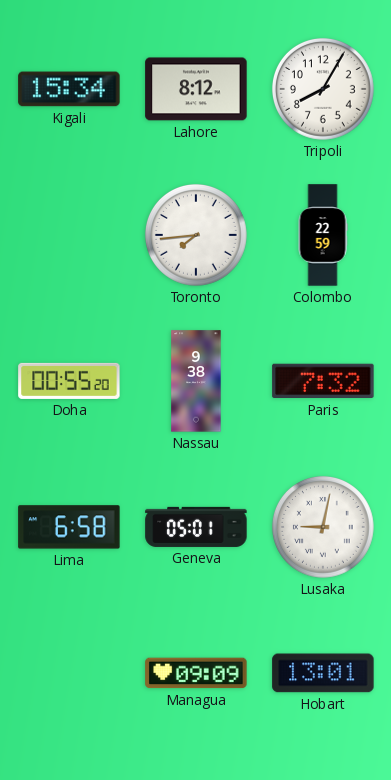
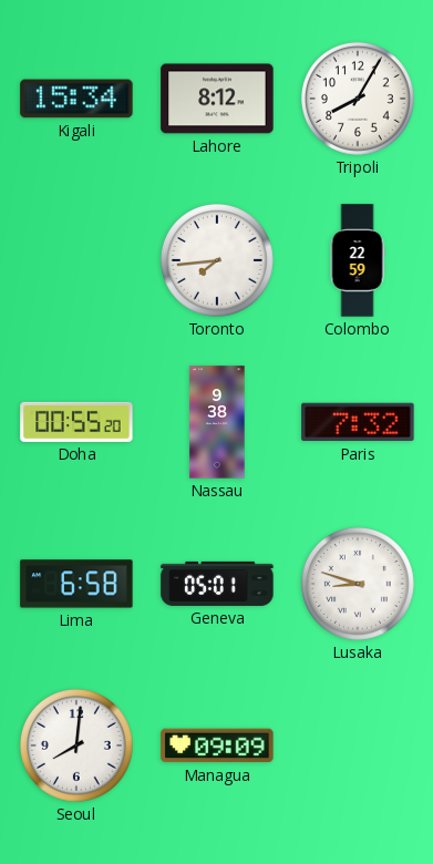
Lusaka: 9:02 -> 8:48
Seoul: none -> 8:01
Hobart: 13:01 -> none
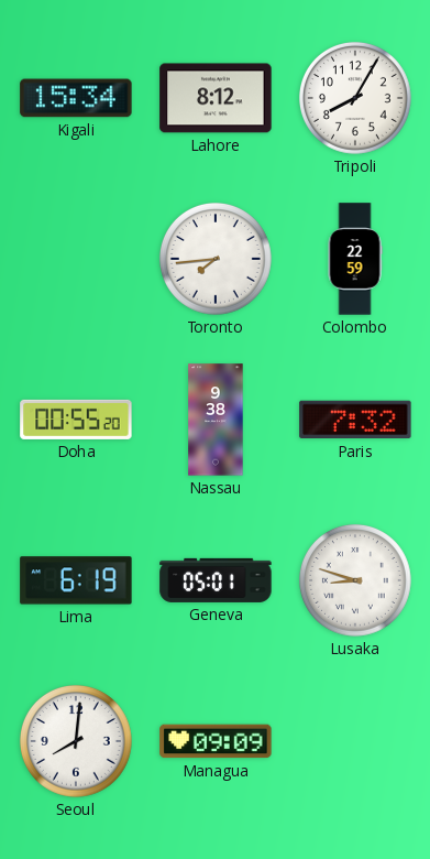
Lima: 6:58 -> 6:19
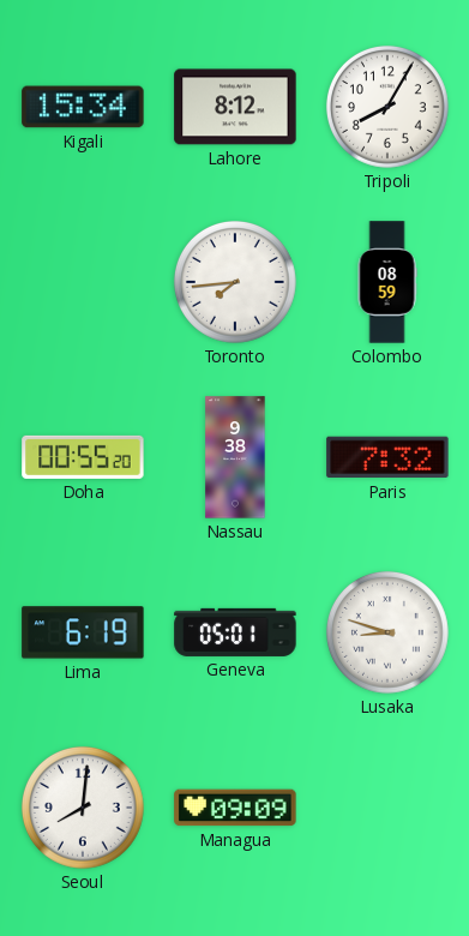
Colombo: 22:59 -> 08:59
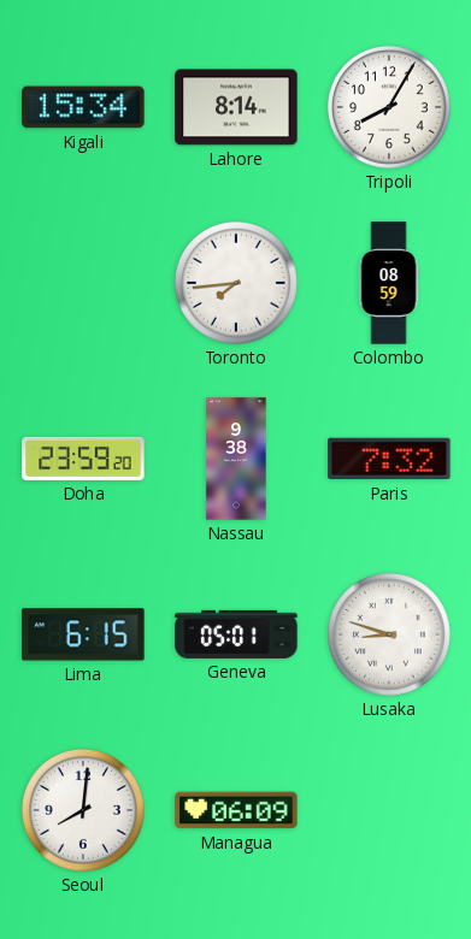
Lahore: 8:12 -> 8:14
Doha: 00:55 -> 23:59
Lima: 6:19 -> 6:15
Managua: 09:09 -> 06:09
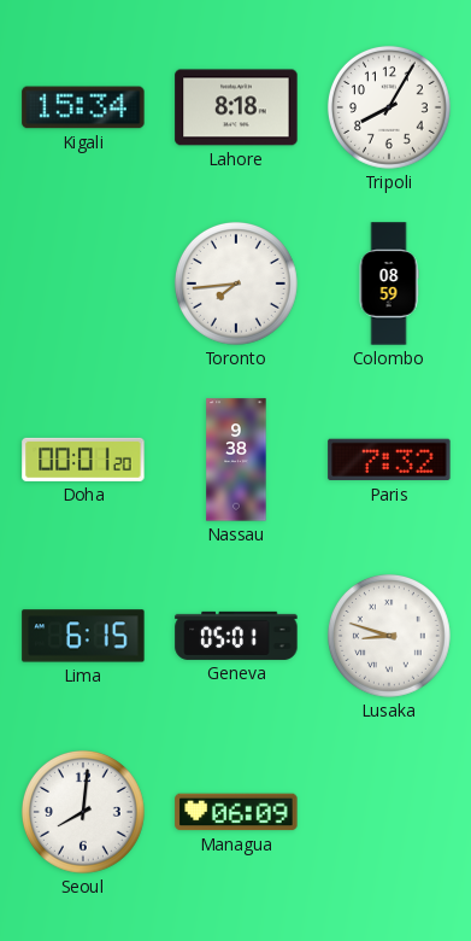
Lahore: 8:14 -> 8:18
Doha: 23:59 -> 00:01
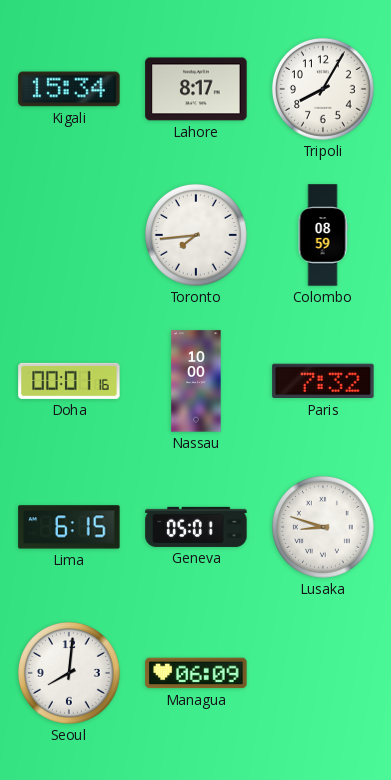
Lahore: 8:18 -> 8:17
Doha: 00:01:20 -> 00:01:16
Nassau: 9:38 -> 10:00
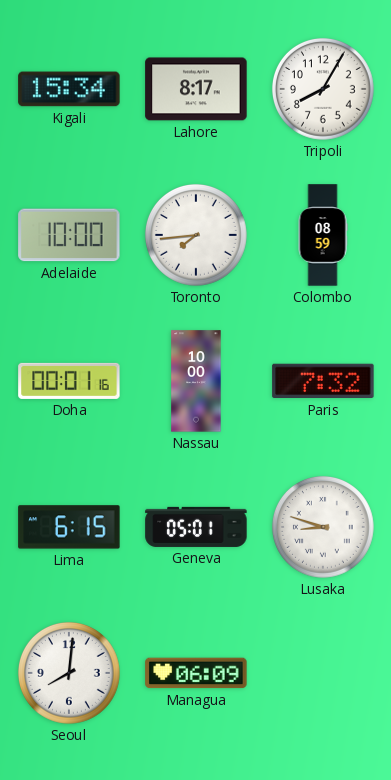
Adelaide: none -> 10:00
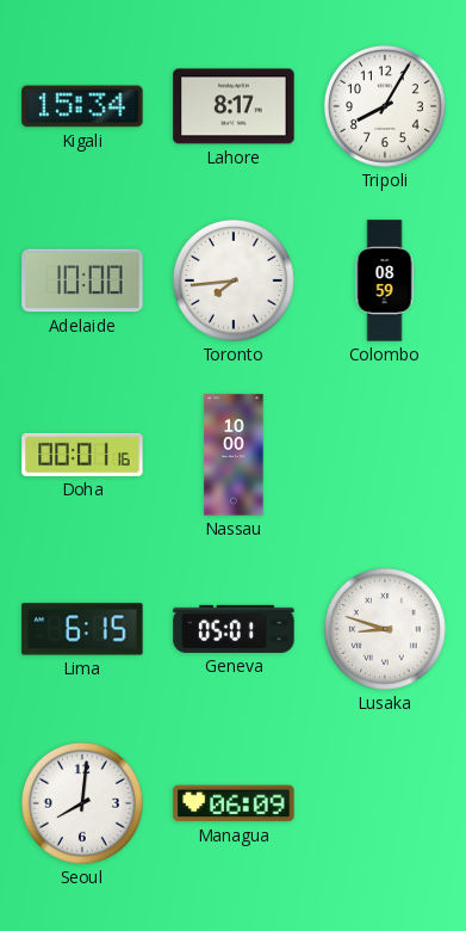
Paris: 7:32 -> none
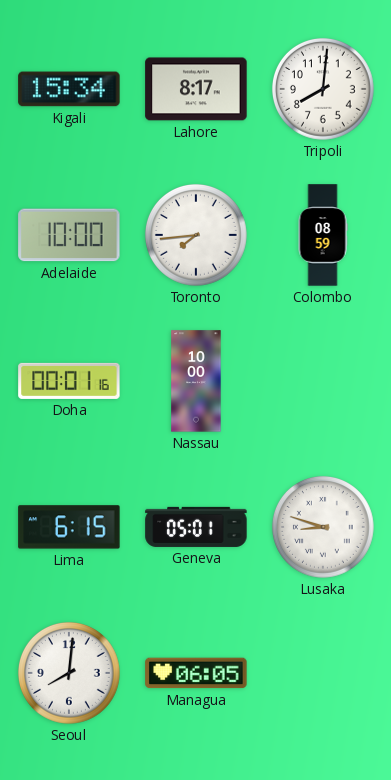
Tripoli: 8:05 -> 8:01
Managua: 06:09 -> 06:05
